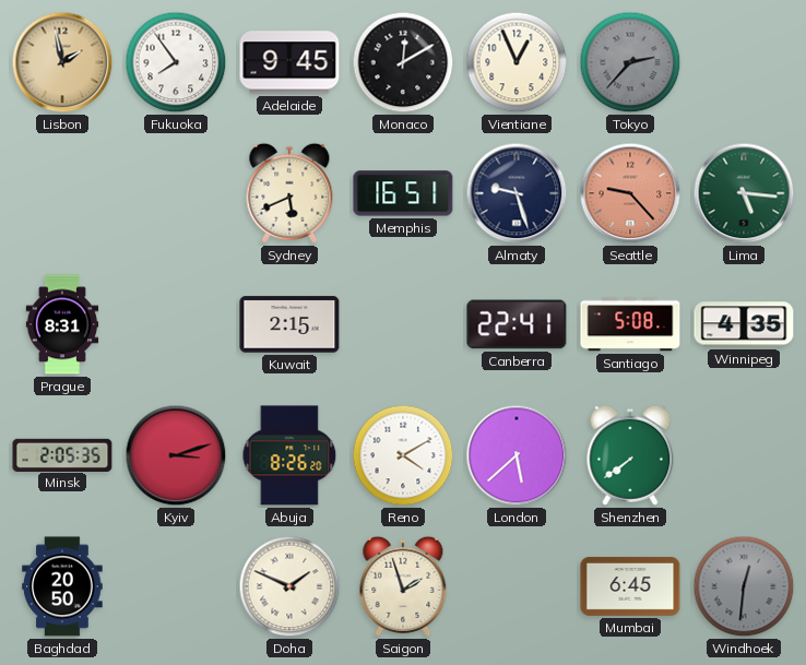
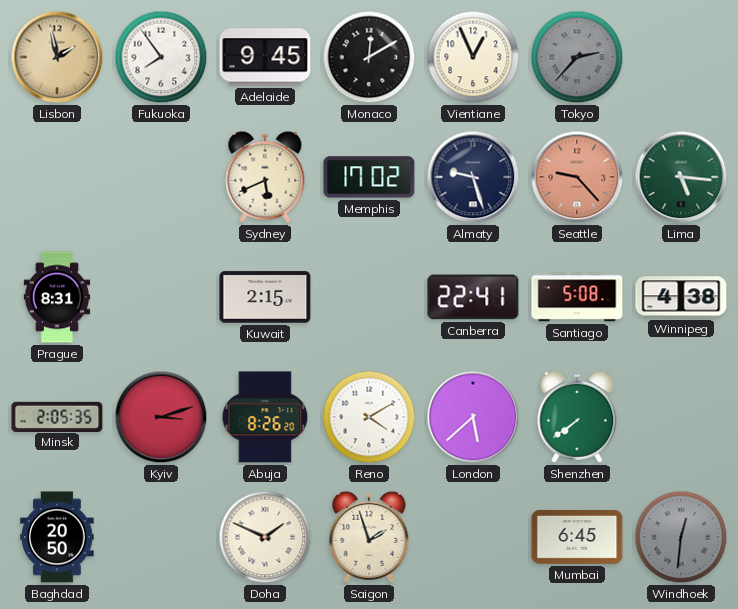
Memphis: 16:51 -> 17:02
Winnipeg: 4:35 -> 4:38
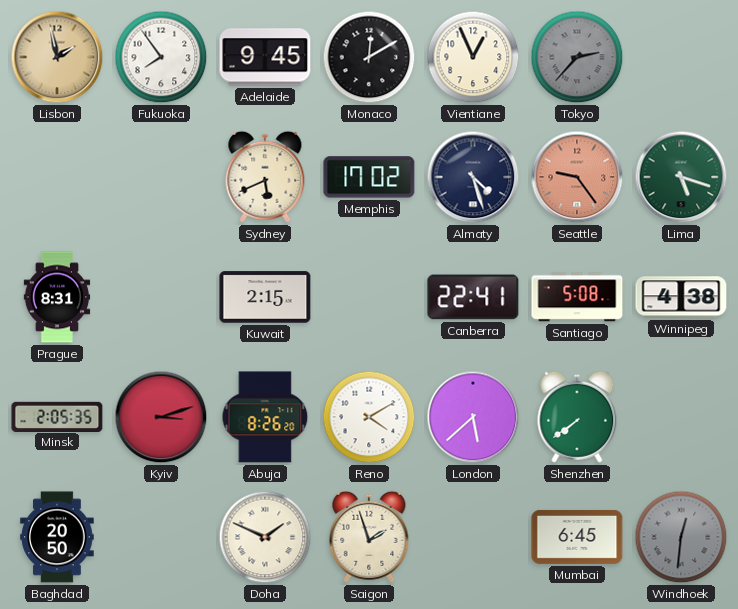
Almaty: 9:27 -> 4:27
Seattle: 9:23 -> 9:24
Lima: 5:16 -> 5:18
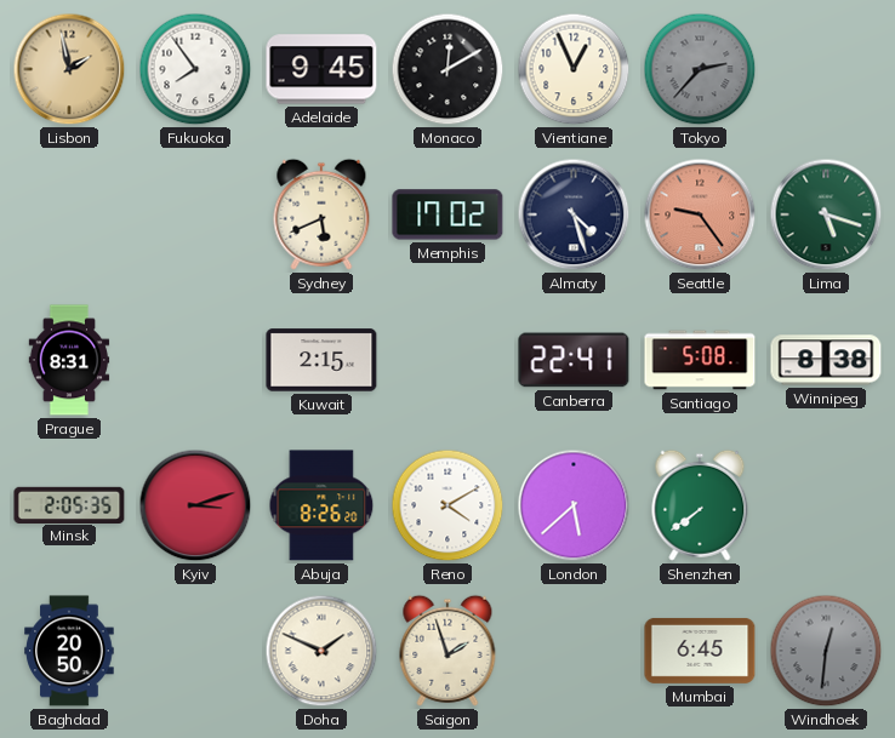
Winnipeg: 4:38 -> 8:38
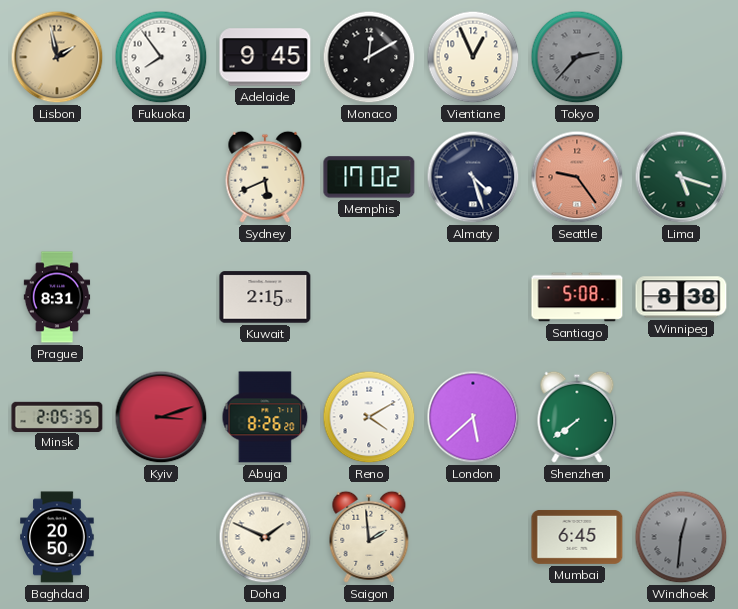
Canberra: 22:41 -> none
Saigon: 1:57 -> 1:59
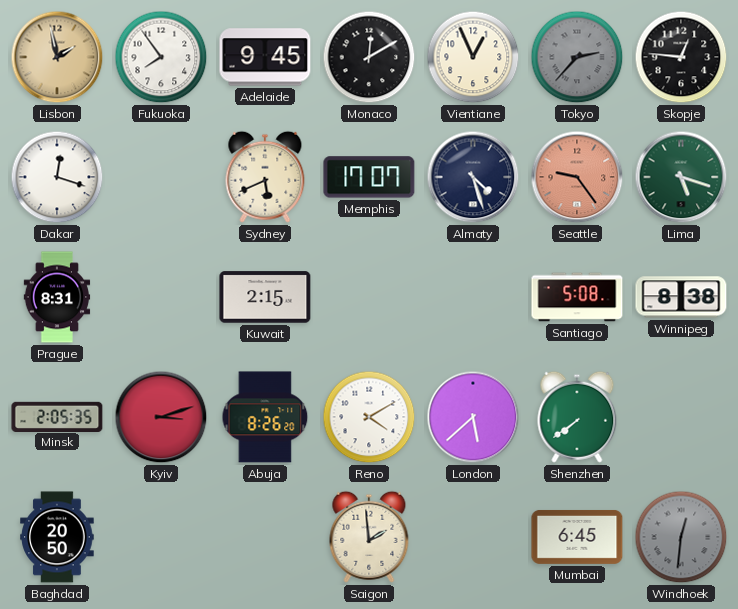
Skopje: none -> 12:46
Dakar: none -> 12:18
Memphis: 17:02 -> 17:07
Doha: 1:49 -> none
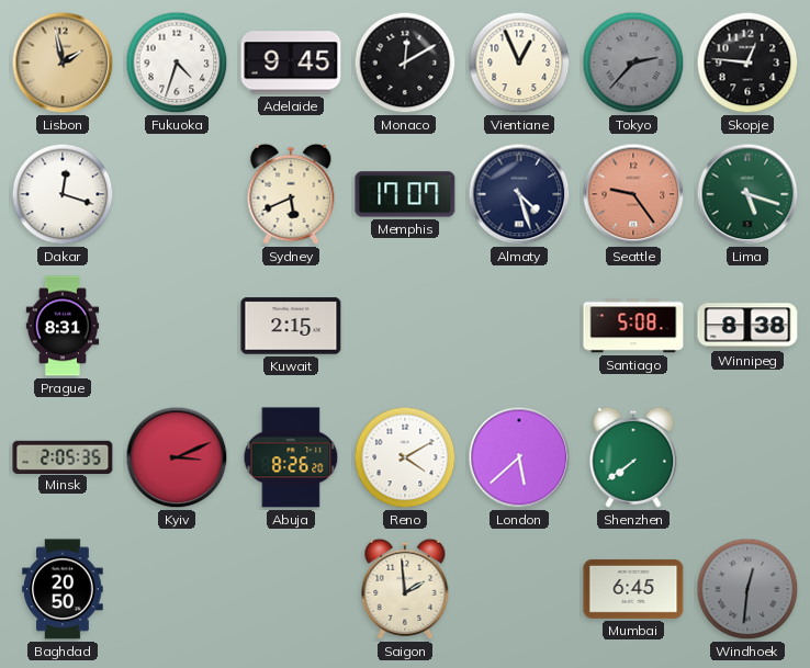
Fukuoka: 7:54 -> 4:33
Kyiv: 3:12 -> 3:11
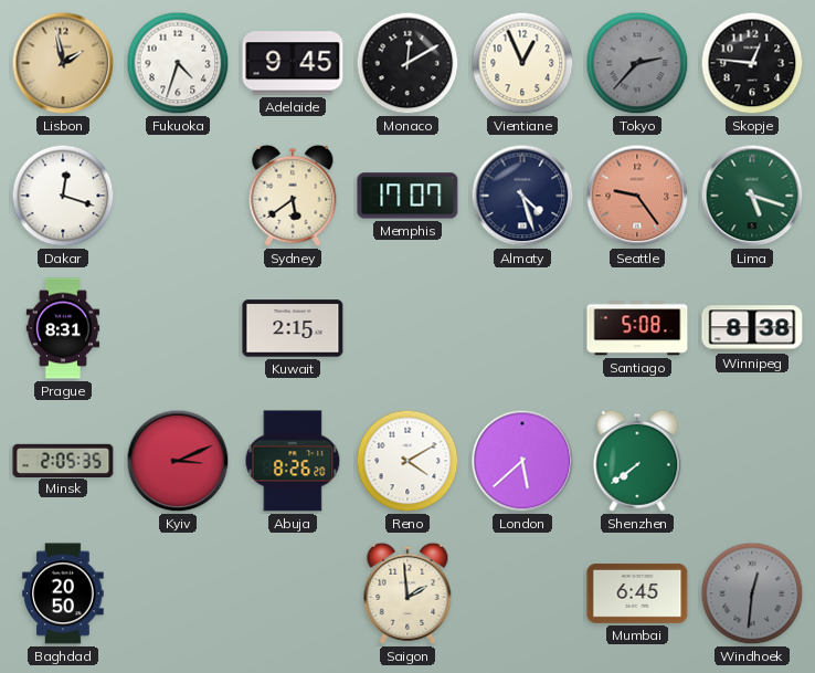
Sydney: 5:41 -> 5:39
